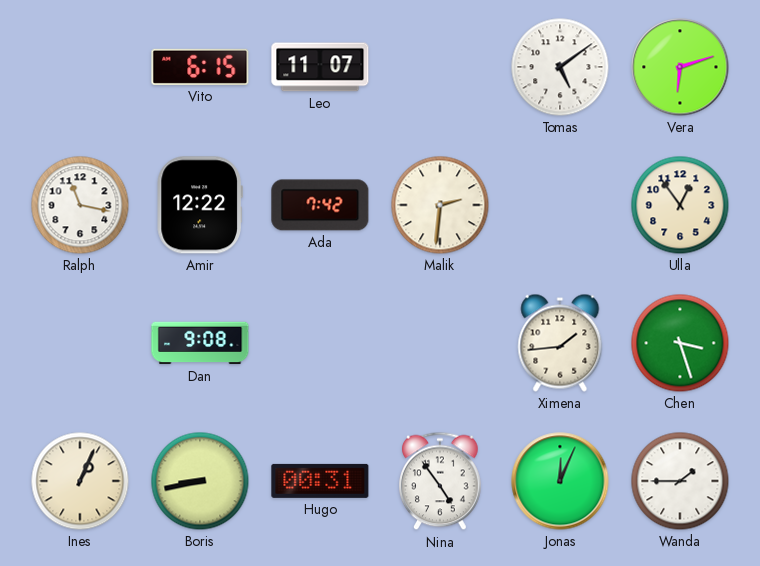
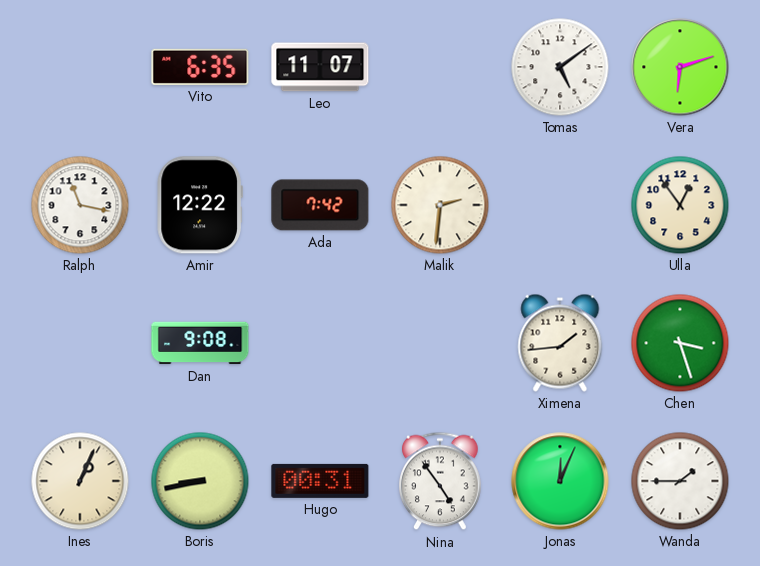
Vito: 6:15 -> 6:35
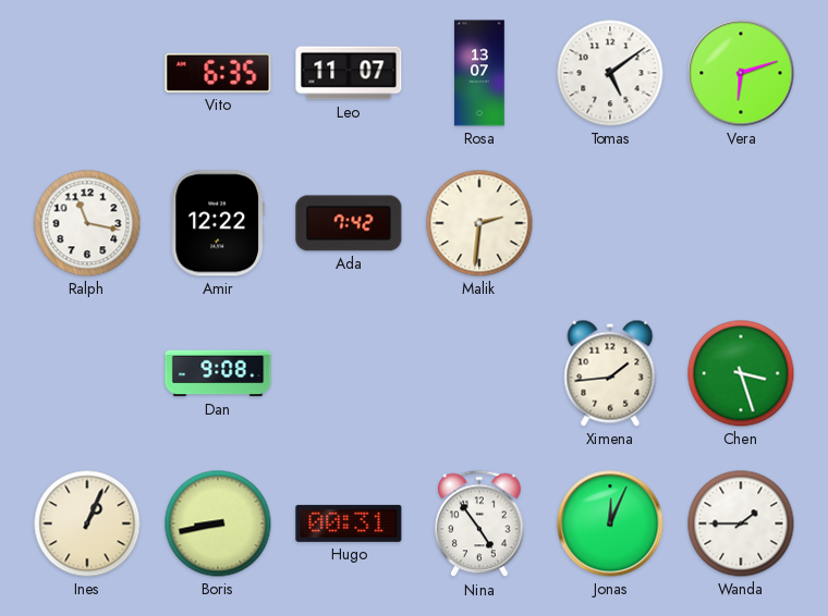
Rosa: none -> 13:07
Ulla: 12:54 -> none
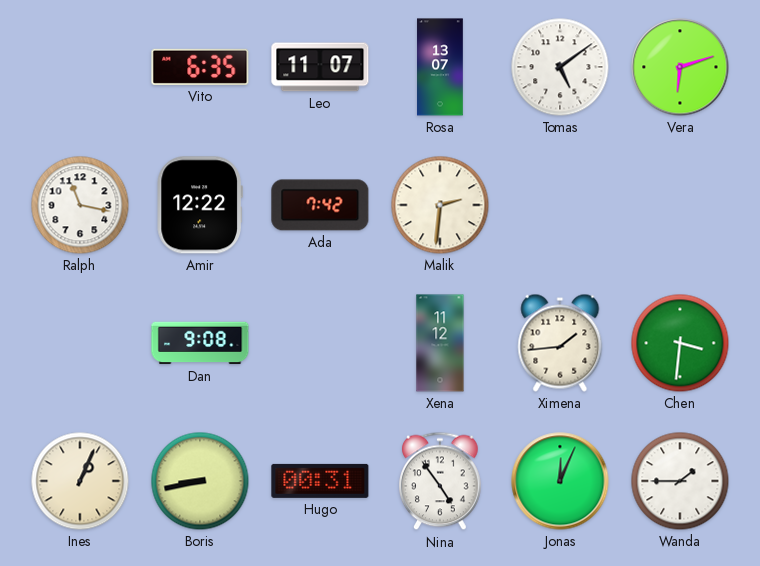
Xena: none -> 11:12
Chen: 3:27 -> 3:31
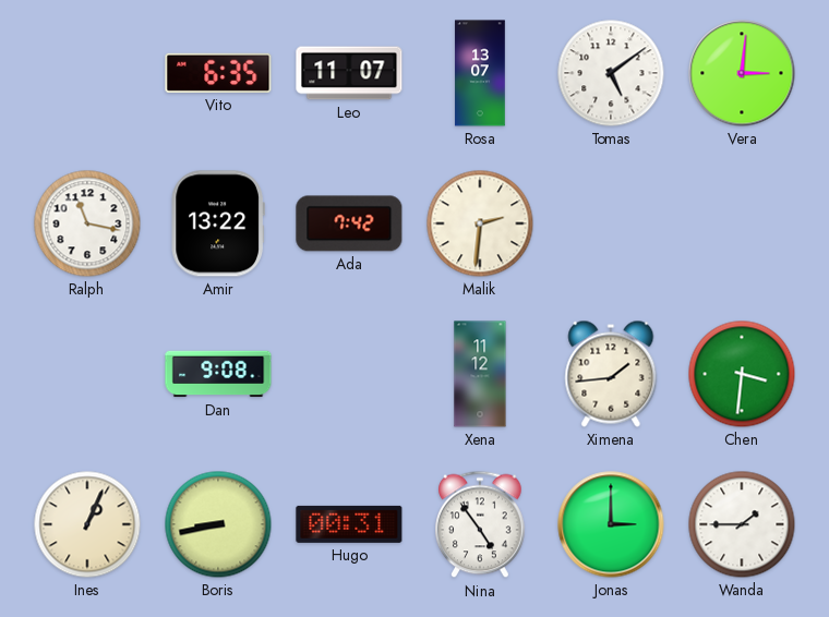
Vera: 6:12 -> 3:01
Amir: 12:22 -> 13:22
Jonas: 12:04 -> 3:00
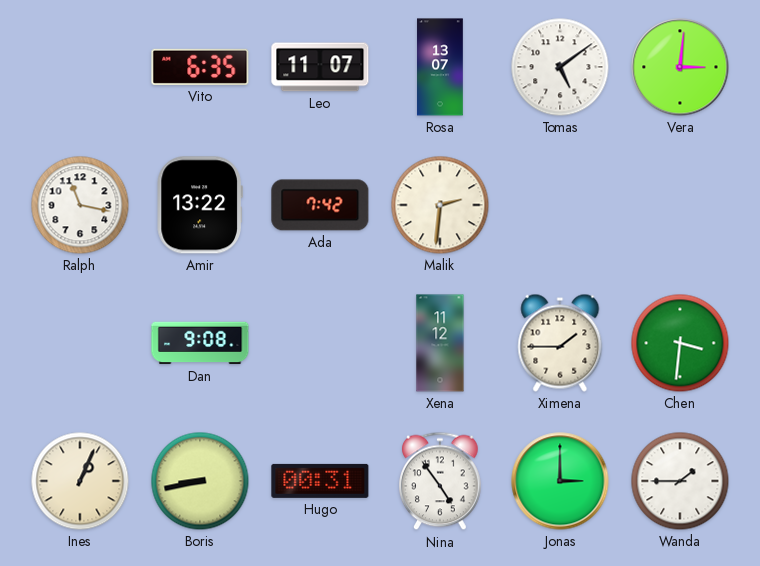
Ximena: 1:44 -> 1:45
